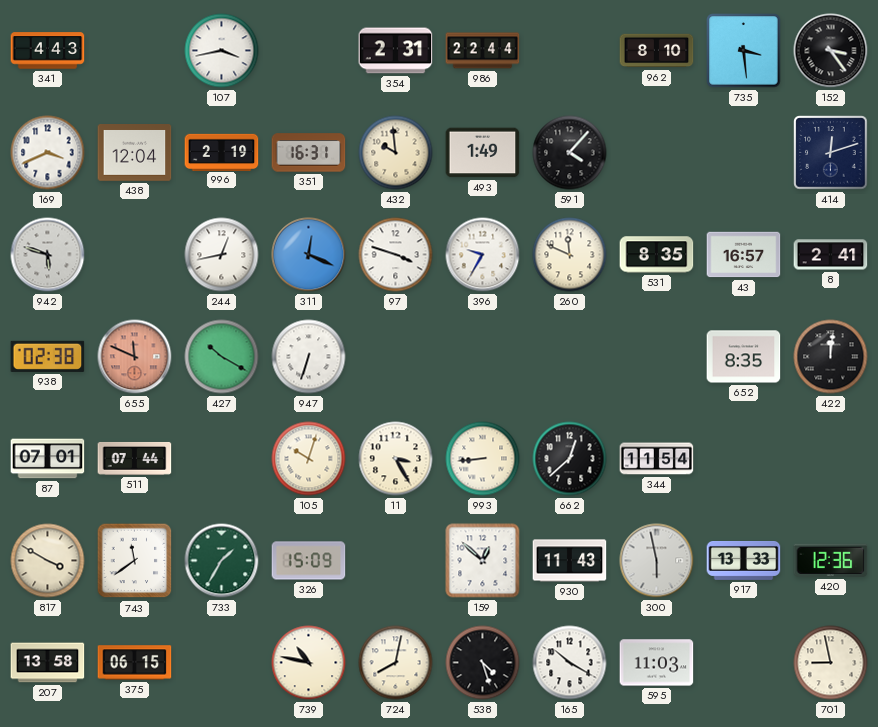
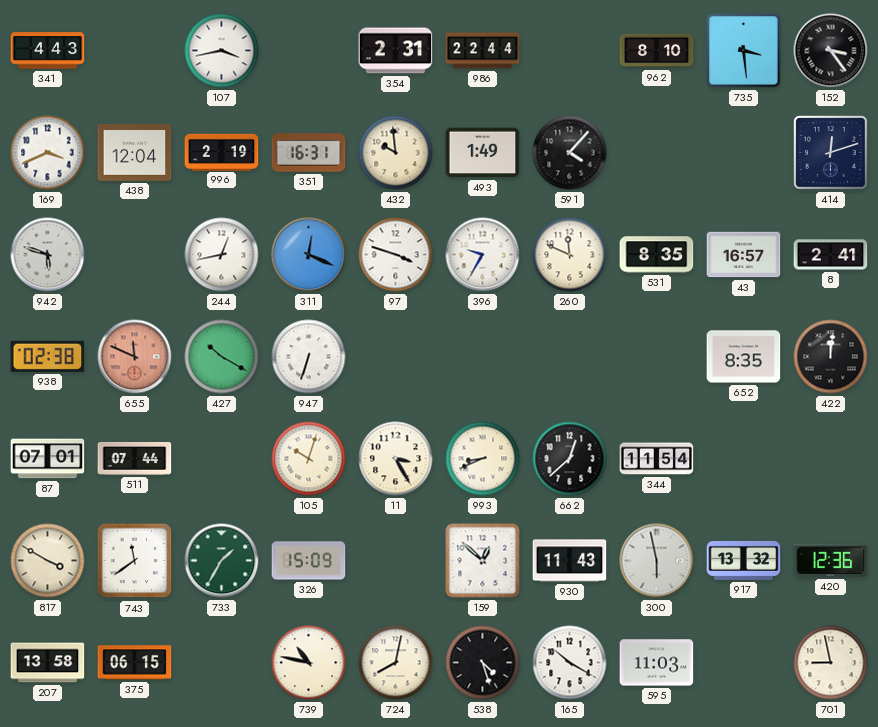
993: 8:44 -> 8:41
917: 13:33 -> 13:32
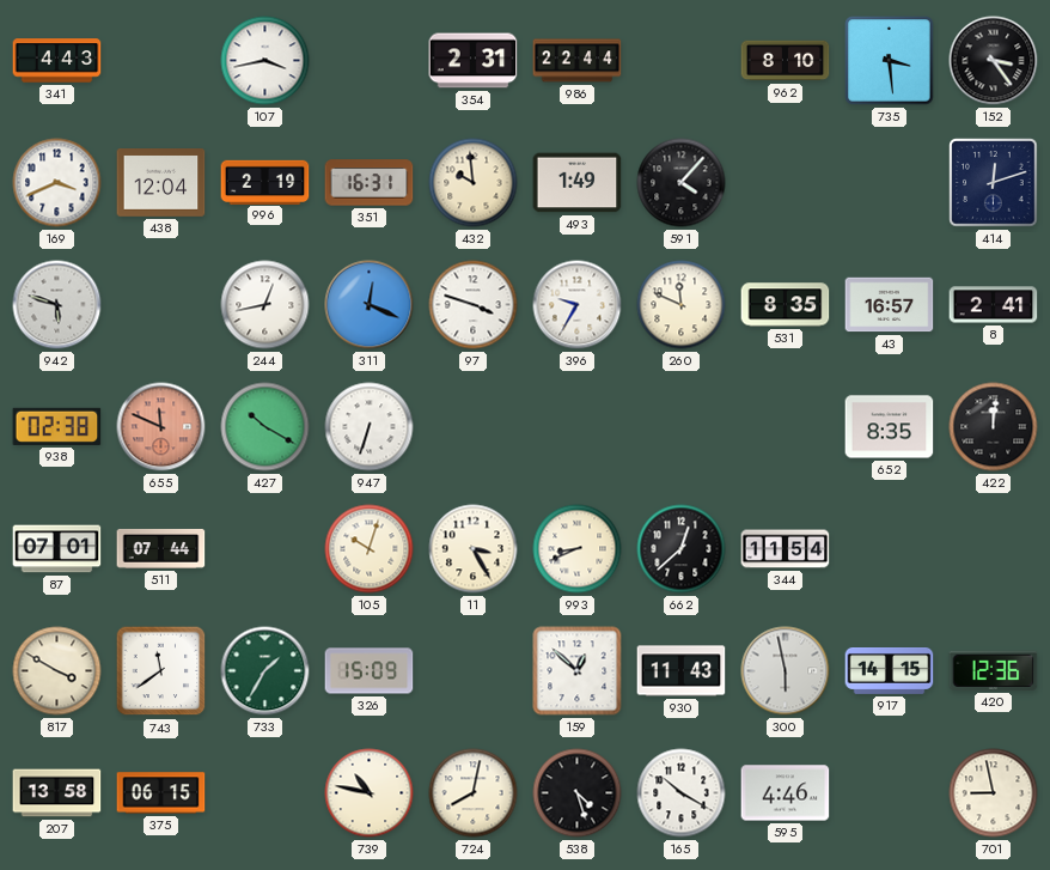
917: 13:32 -> 14:15
595: 11:03 -> 4:46
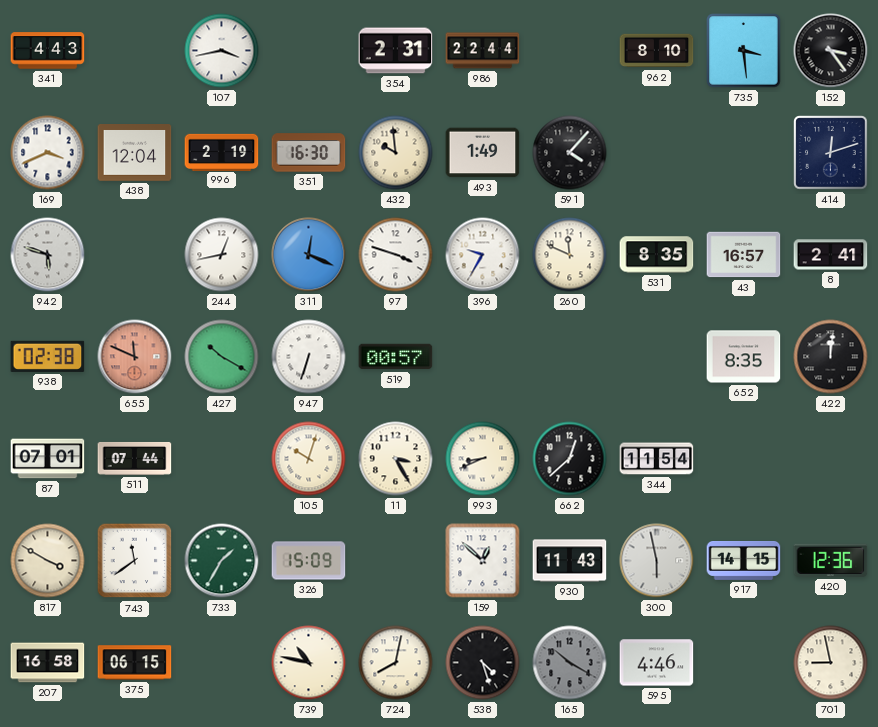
351: 16:31 -> 16:30
519: none -> 00:57
207: 13:58 -> 16:58
165 dial: white -> grey
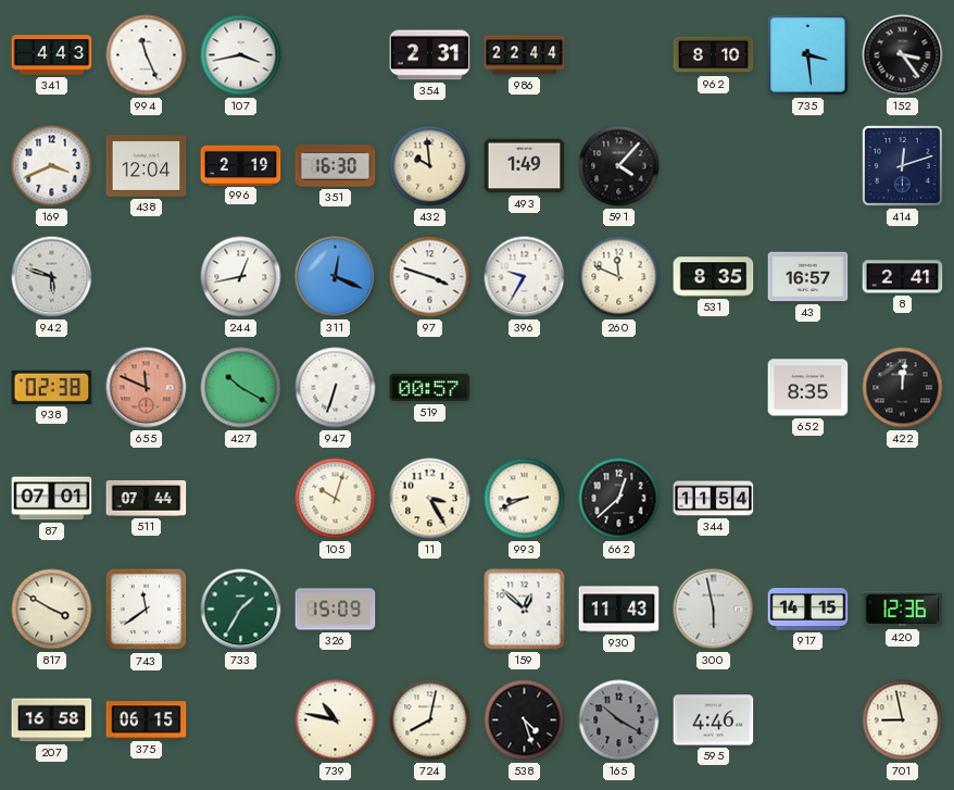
994: none -> 11:26
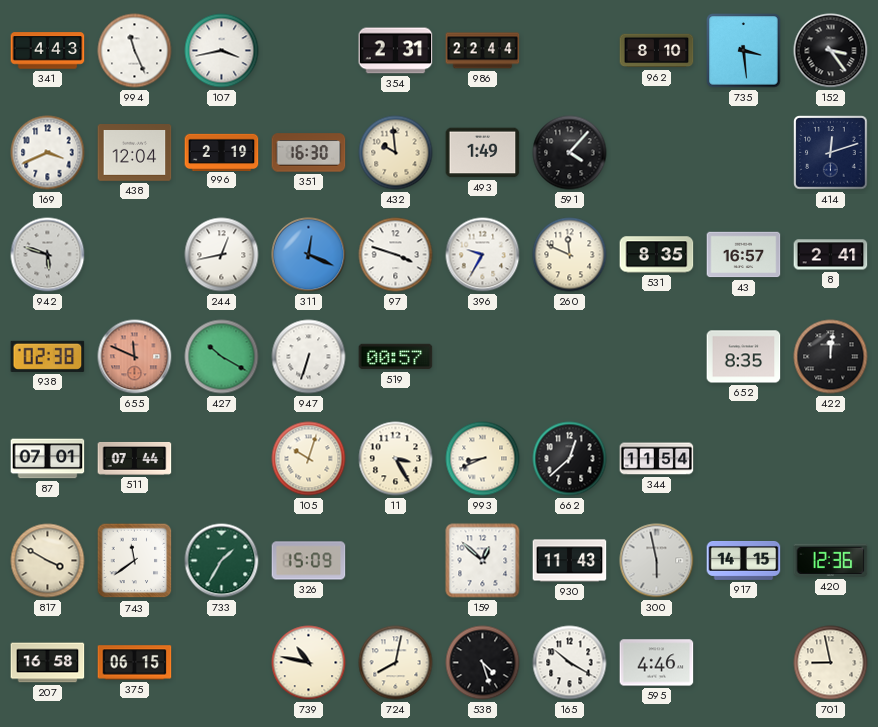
165 dial: grey -> white
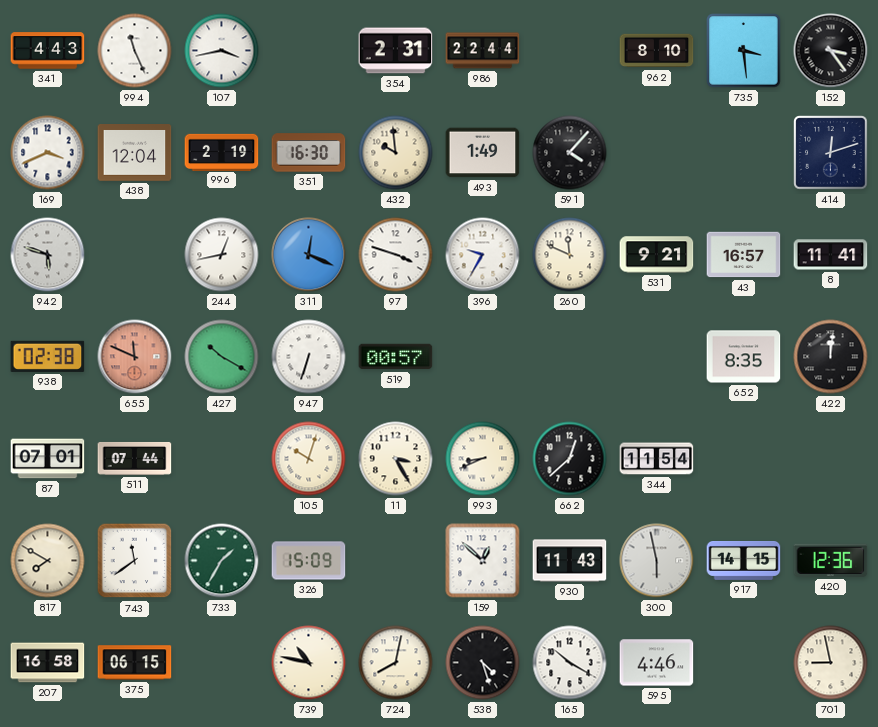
531: 8:35 -> 9:21
8: 2:41 -> 11:41
817: 3:50 -> 7:50
